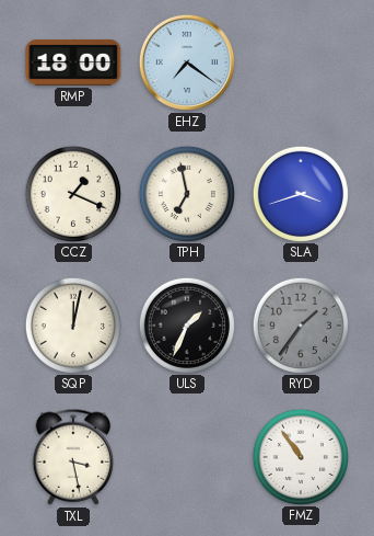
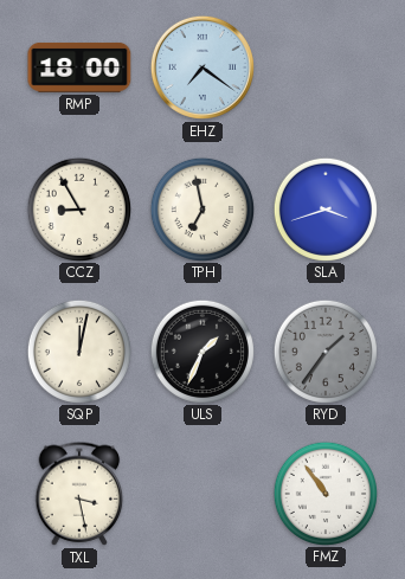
CCZ: 1:19 -> 8:55
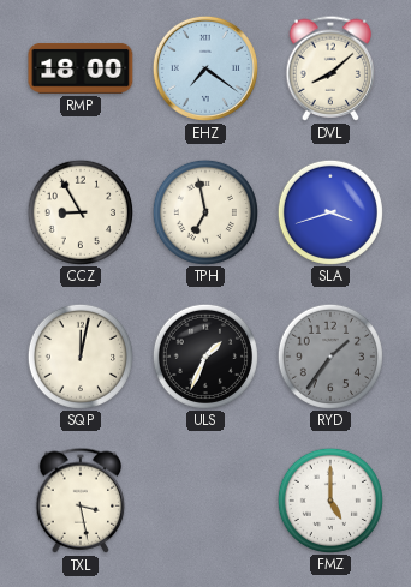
DVL: none -> 8:08
FMZ: 10:54 -> 5:00
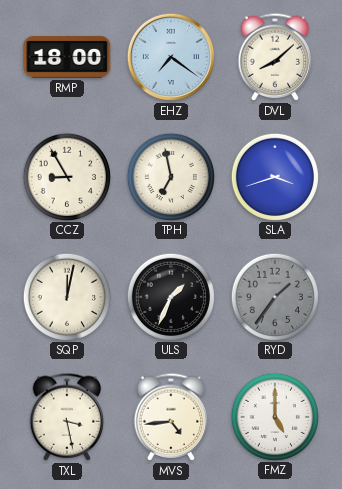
MVS: none -> 4:44
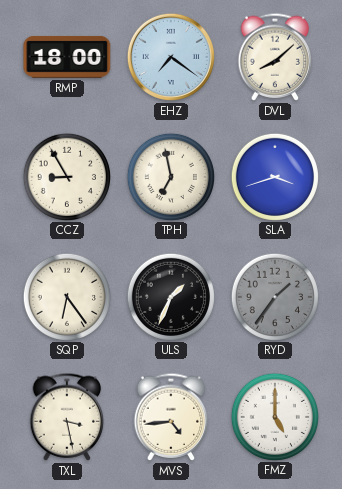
SQP: 12:02 -> 6:24
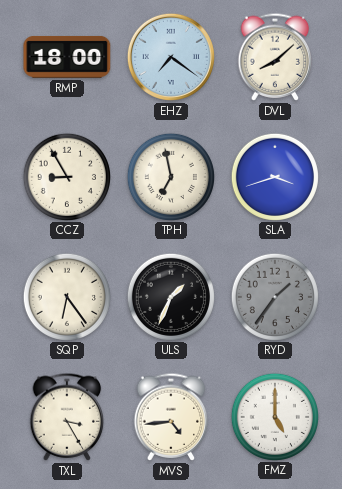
TXL: 3:28 -> 3:25
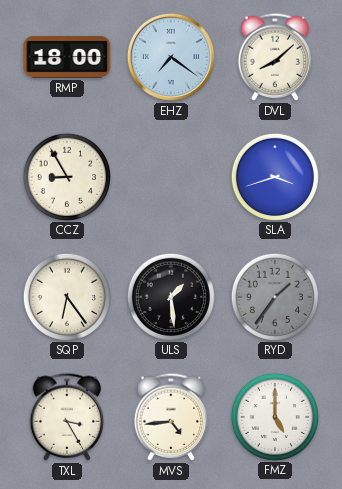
TPH: 6:58 -> none
ULS: 1:34 -> 1:29
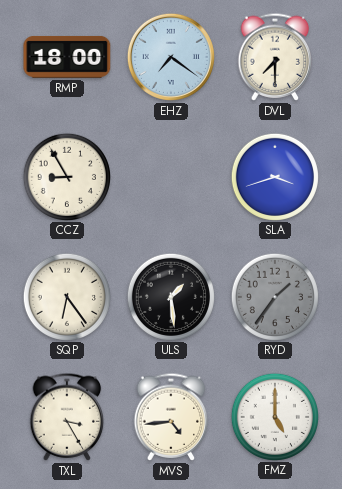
DVL: 8:08 -> 7:30
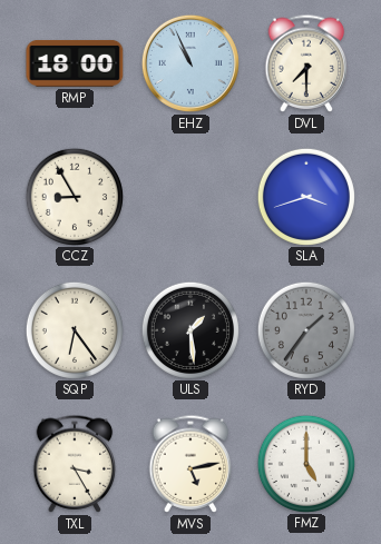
EHZ: 7:21 -> 10:56
MVS: 4:44 -> 5:13
